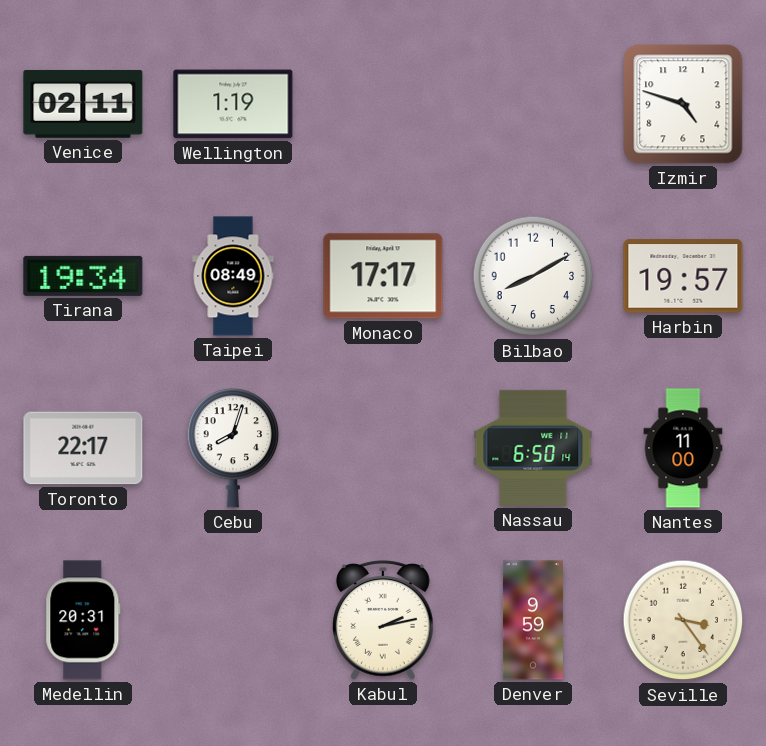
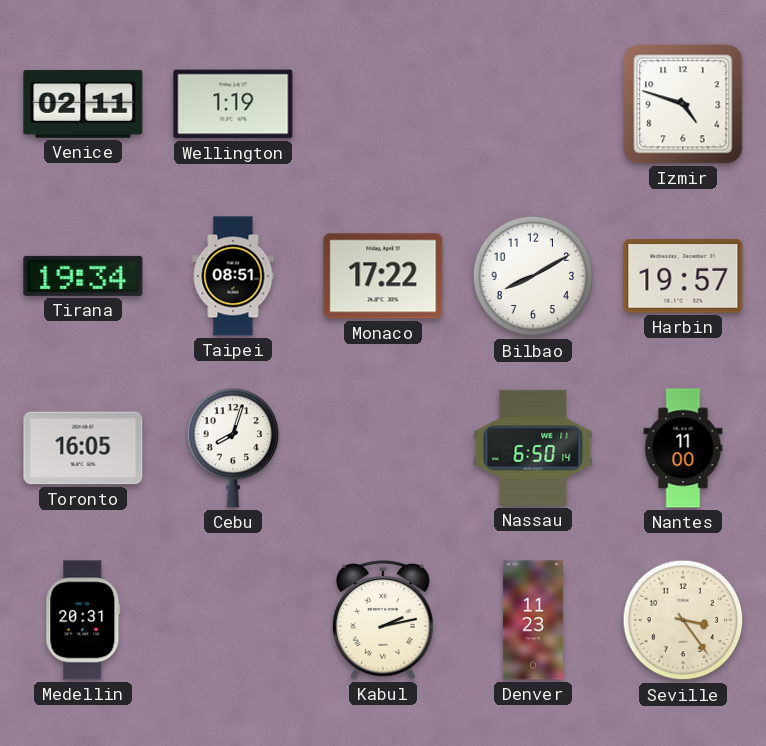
Taipei: 08:49 -> 08:51
Monaco: 17:17 -> 17:22
Toronto: 22:17 -> 16:05
Denver: 9:59 -> 11:23
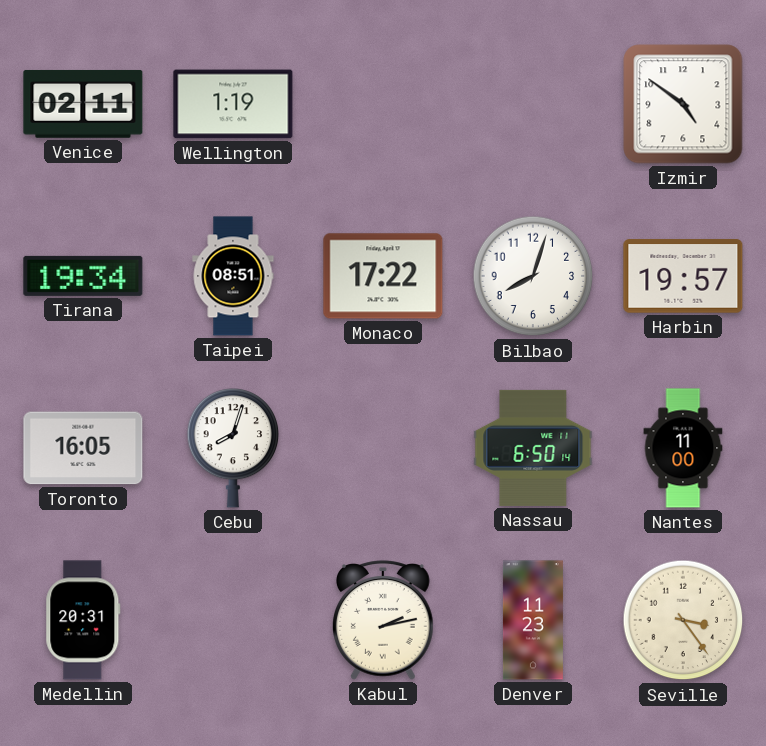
Izmir: 4:48 -> 4:51
Bilbao: 8:10 -> 8:03
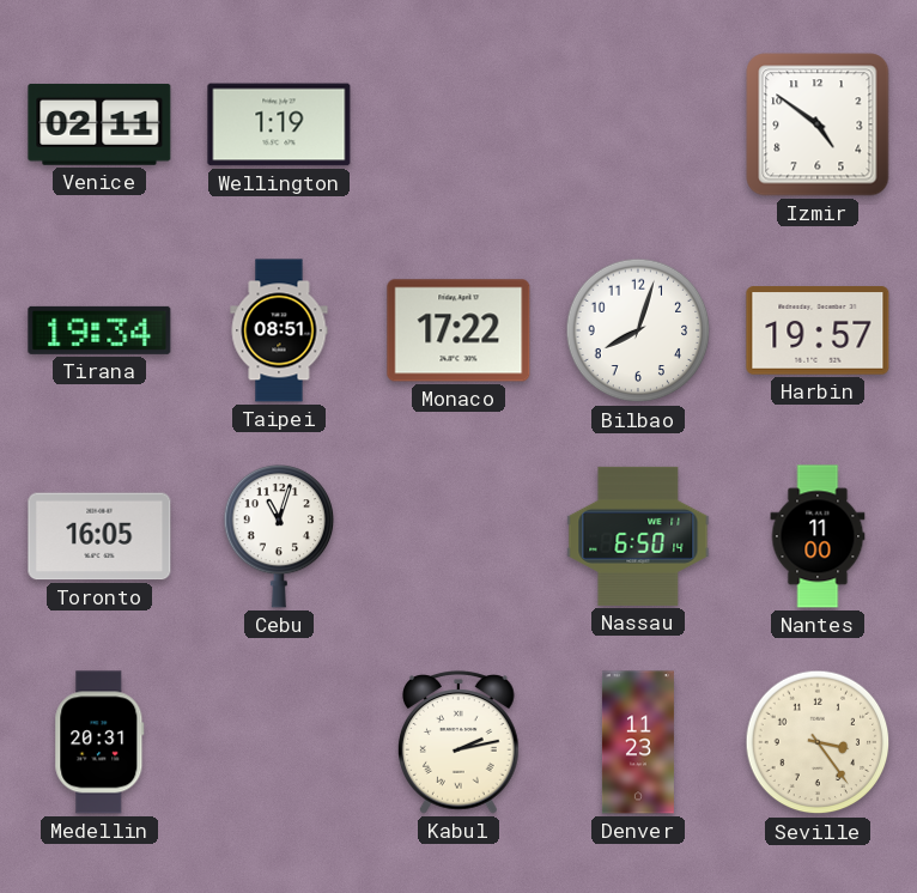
Cebu: 8:03 -> 11:03
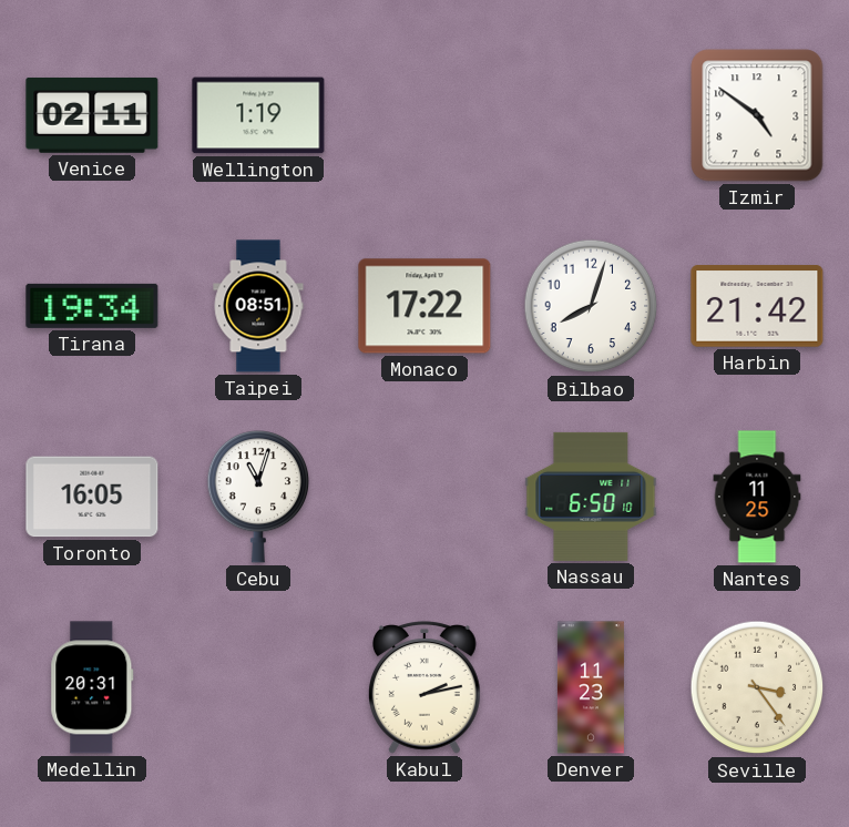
Harbin: 19:57 -> 21:42
Nassau: 6:50:14 -> 6:50:10
Nantes: 11:00 -> 11:25
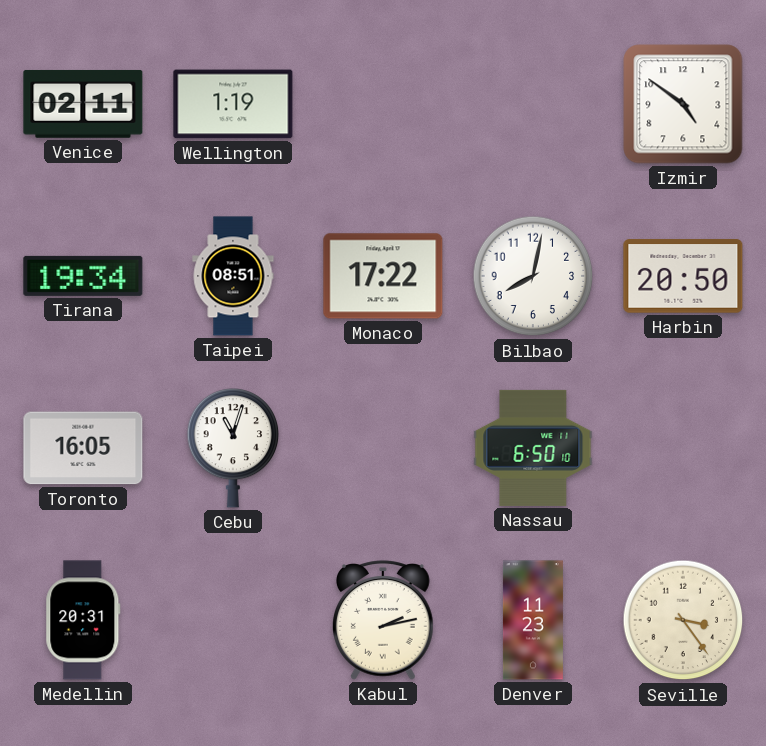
Bilbao: 8:03 -> 8:02
Harbin: 21:42 -> 20:50
Nantes: 11:25 -> none
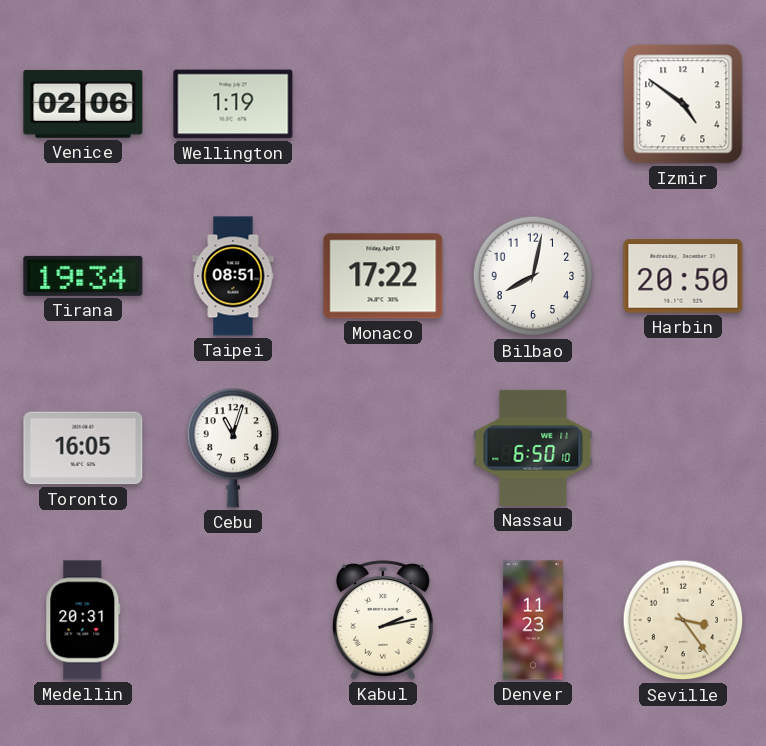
Venice: 02:11 -> 02:06
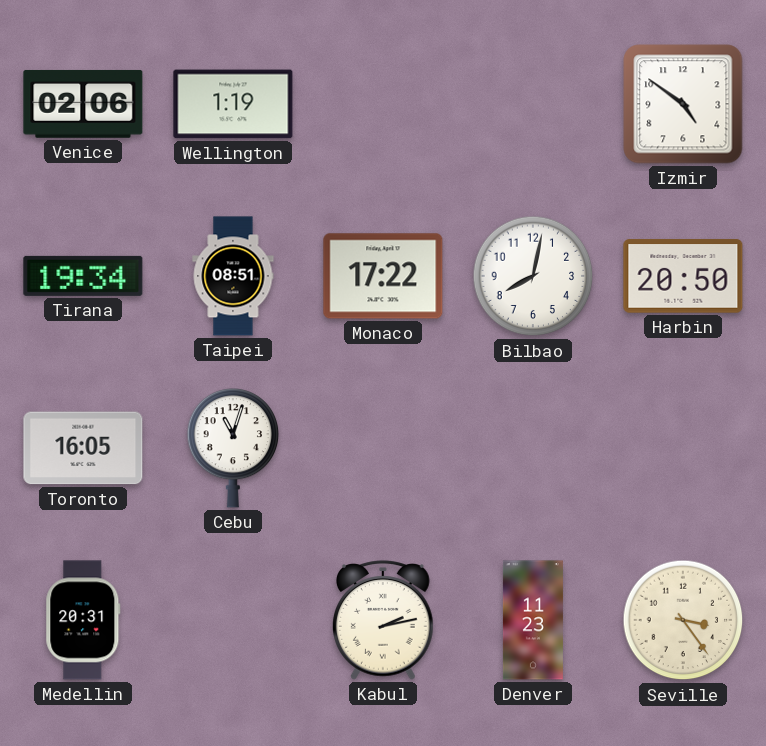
Nassau: 6:50 -> none
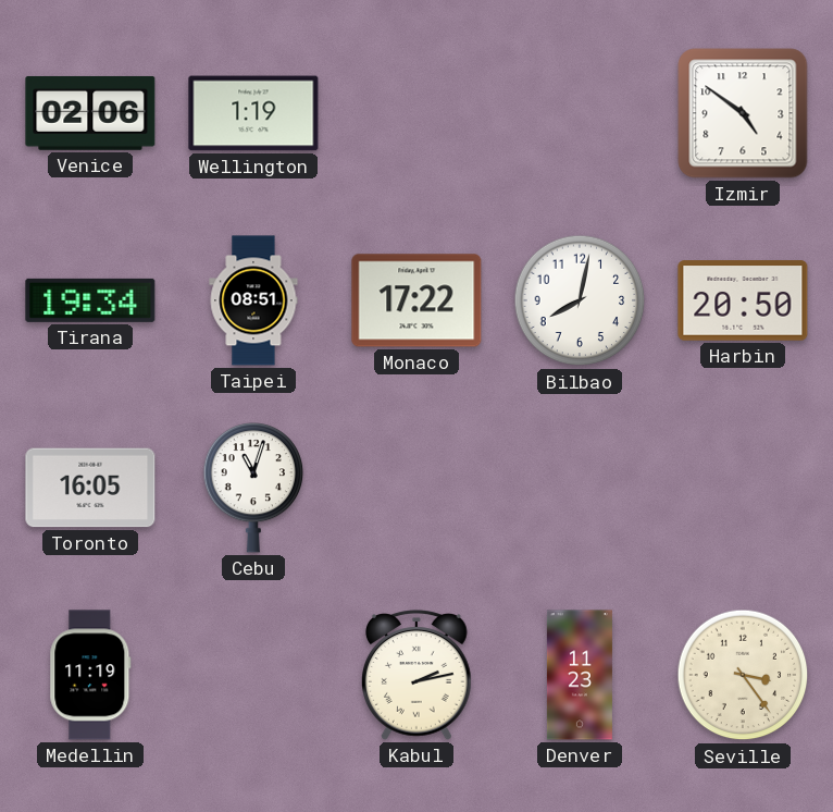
Medellin: 20:31 -> 11:19
